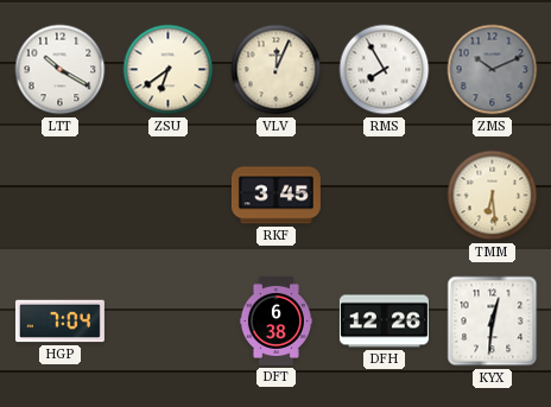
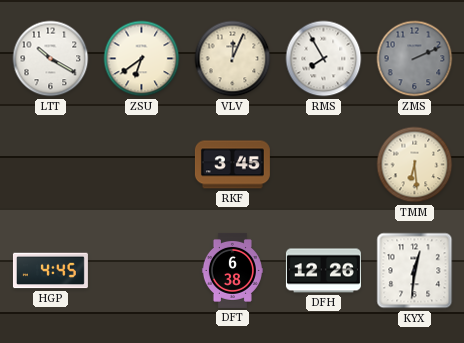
ZMS: 10:11 -> 2:11
HGP: 7:04 -> 4:45
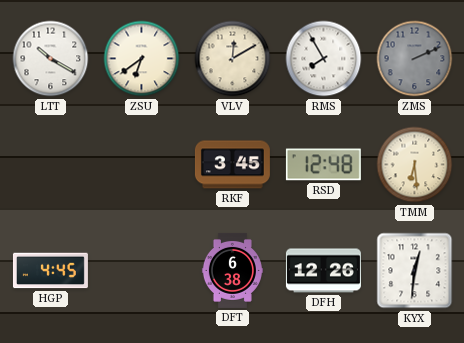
VLV: 12:04 -> 12:10
RSD: none -> 12:48
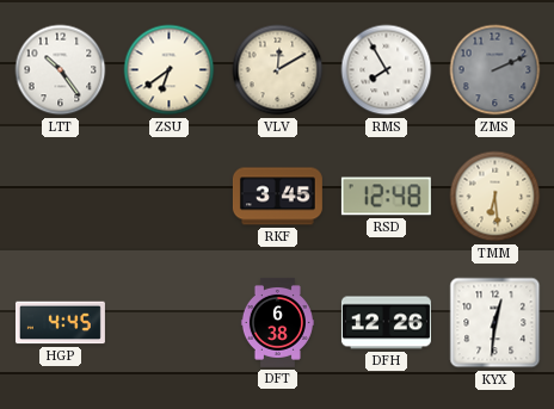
LTT: 10:20 -> 10:24
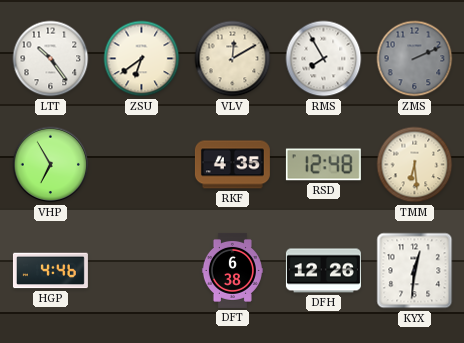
VHP: none -> 6:55
RKF: 3:45 -> 4:35
HGP: 4:45 -> 4:46
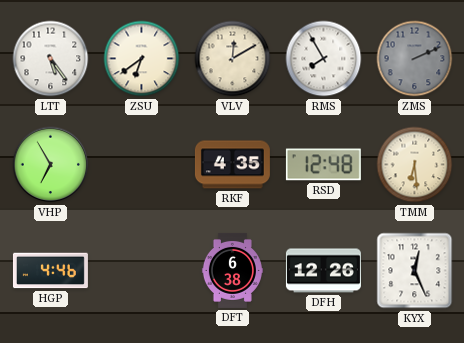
LTT: 10:24 -> 5:24
KYX: 12:31 -> 12:26
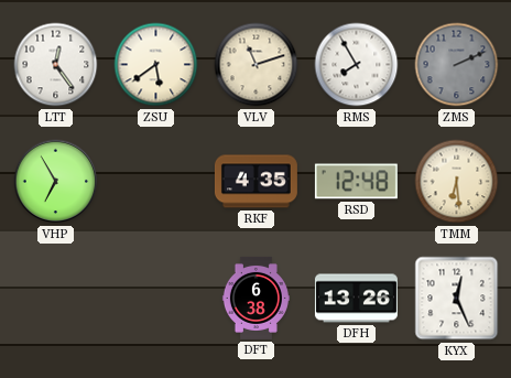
LTT: 5:24 -> 12:24
ZSU: 6:39 -> 5:39
VLV: 12:10 -> 11:12
HGP: 4:46 -> none
DFH: 12:26 -> 13:26
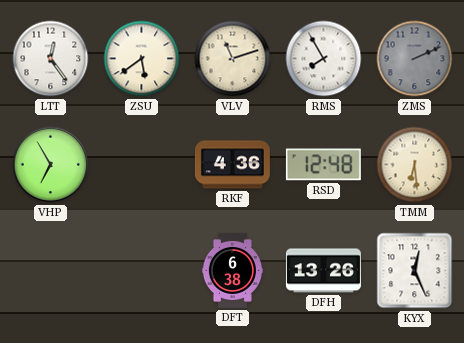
RKF: 4:35 -> 4:36
